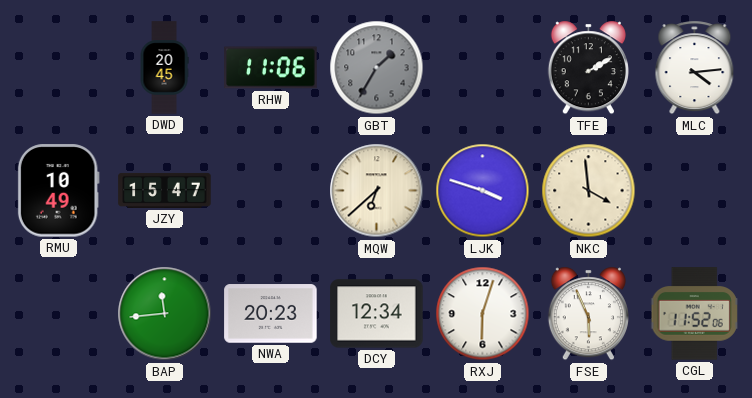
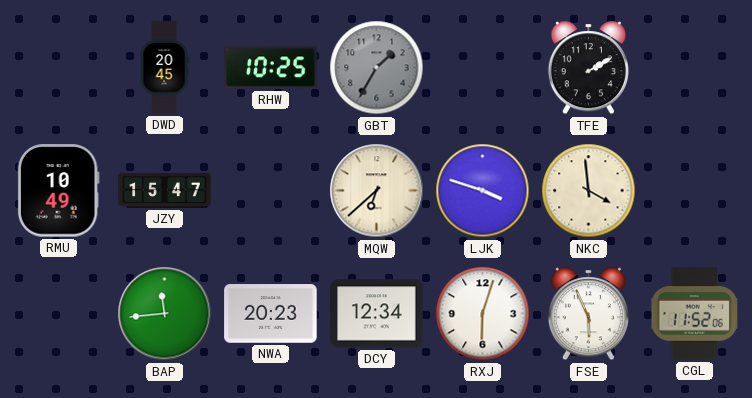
RHW: 11:06 -> 10:25
MLC: 4:14 -> none
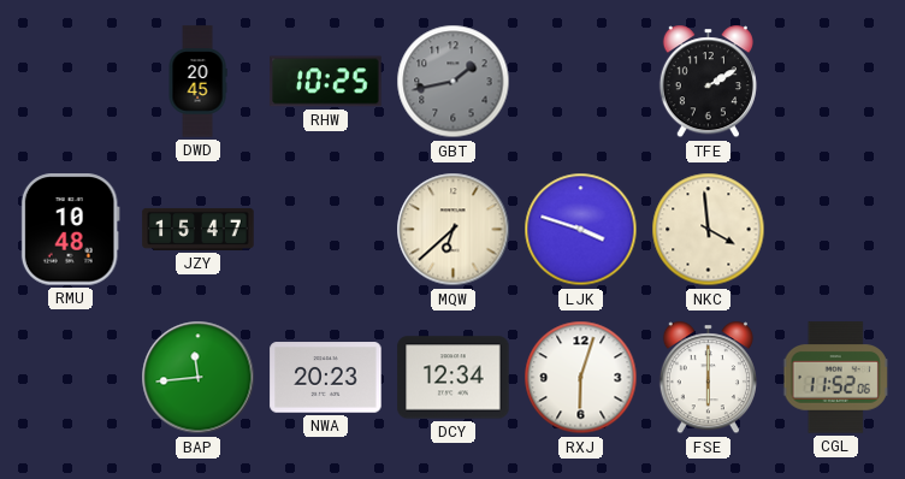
GBT: 1:35 -> 1:43
RMU: 10:49 -> 10:48
FSE: 5:56 -> 6:00
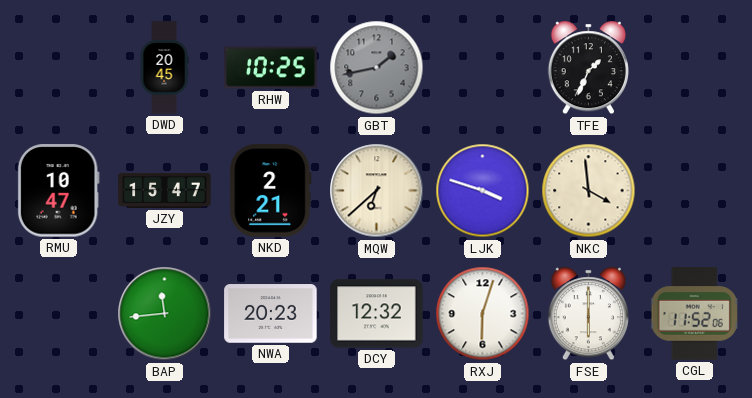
TFE: 2:10 -> 1:34
RMU: 10:48 -> 10:47
NKD: none -> 2:21
DCY: 12:34 -> 12:32
